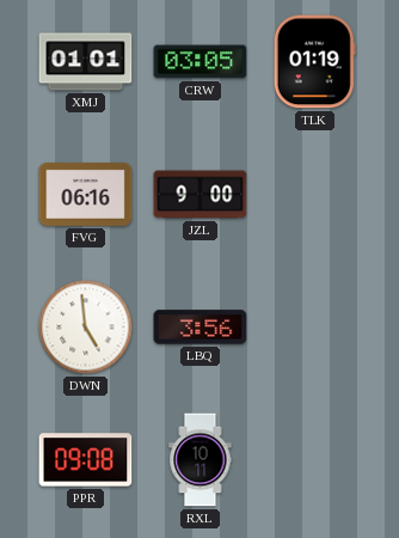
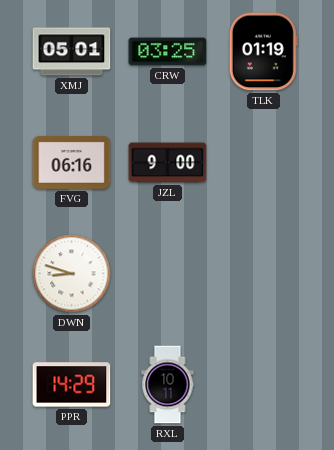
XMJ: 01:01 -> 05:01
CRW: 03:05 -> 03:25
DWN: 4:59 -> 8:48
LBQ: 3:56 -> none
PPR: 09:08 -> 14:29
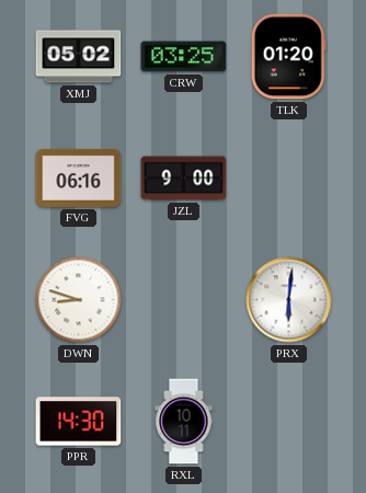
XMJ: 05:01 -> 05:02
TLK: 01:19 -> 01:20
PRX: none -> 6:01
PPR: 14:29 -> 14:30
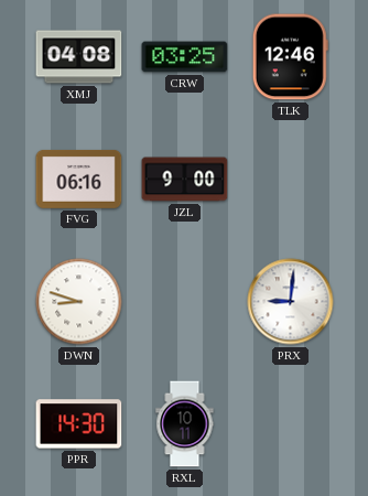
XMJ: 05:02 -> 04:08
TLK: 01:20 -> 12:46
PRX: 6:01 -> 9:01
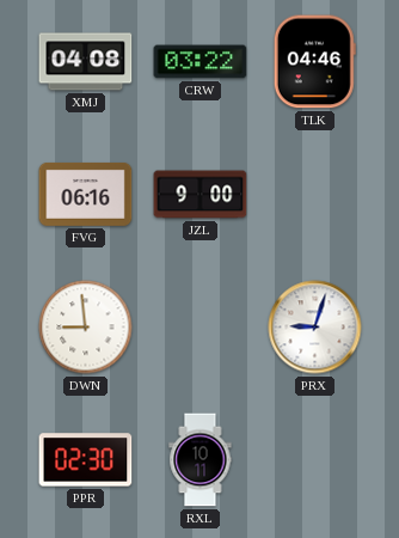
CRW: 03:25 -> 03:22
TLK: 12:46 -> 04:46
DWN: 8:48 -> 8:59
PRX: 9:01 -> 9:03
PPR: 14:30 -> 02:30
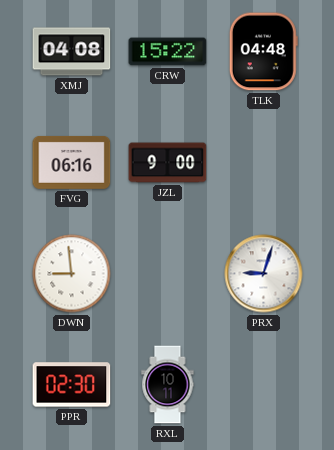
CRW: 03:22 -> 15:22
TLK: 04:46 -> 04:48
